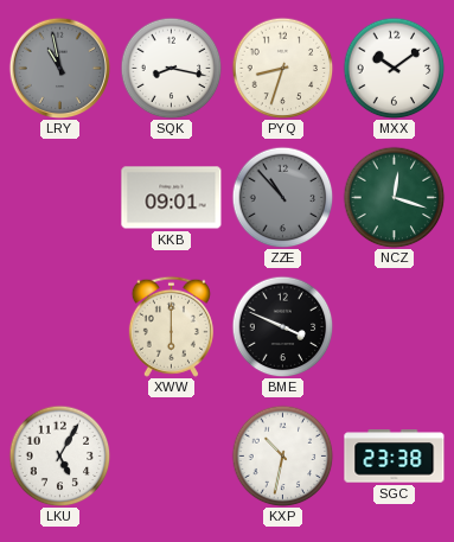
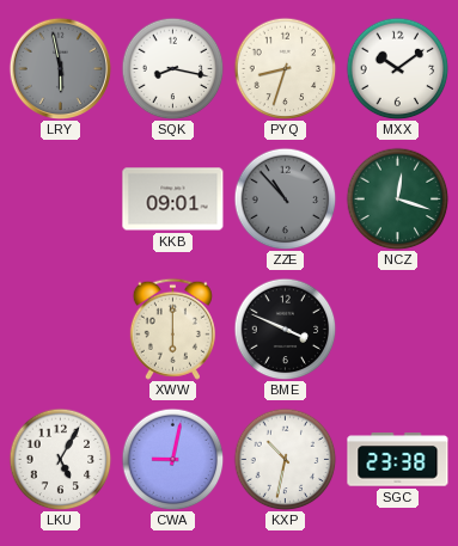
LRY: 10:58 -> 5:58
CWA: none -> 9:02
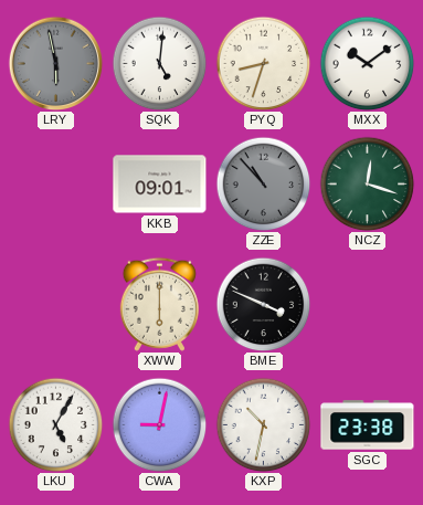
SQK: 8:17 -> 5:01
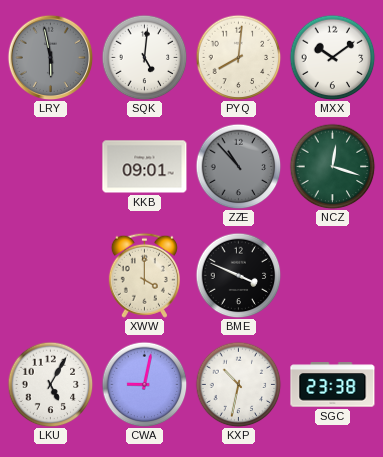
PYQ: 8:33 -> 8:01
XWW: 6:00 -> 4:00
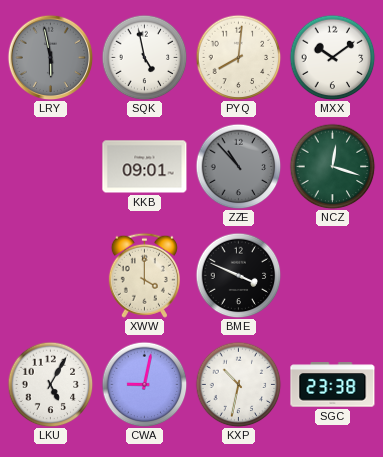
SQK: 5:01 -> 4:58
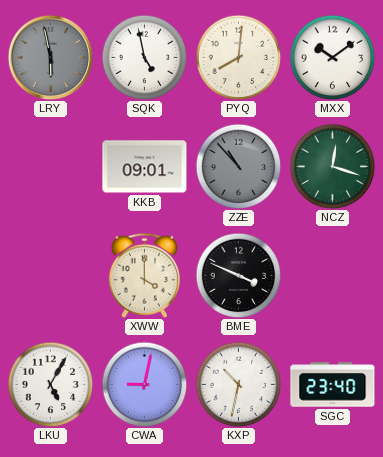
SGC: 23:38 -> 23:40
